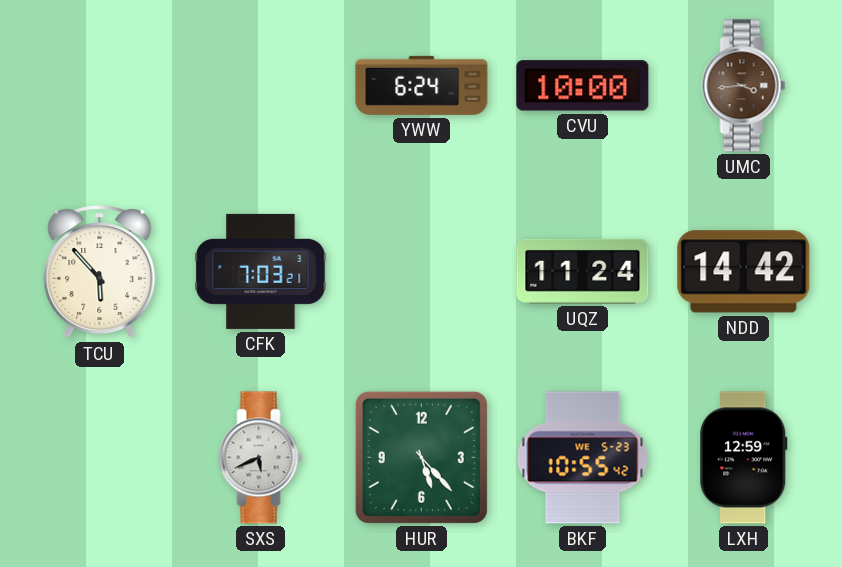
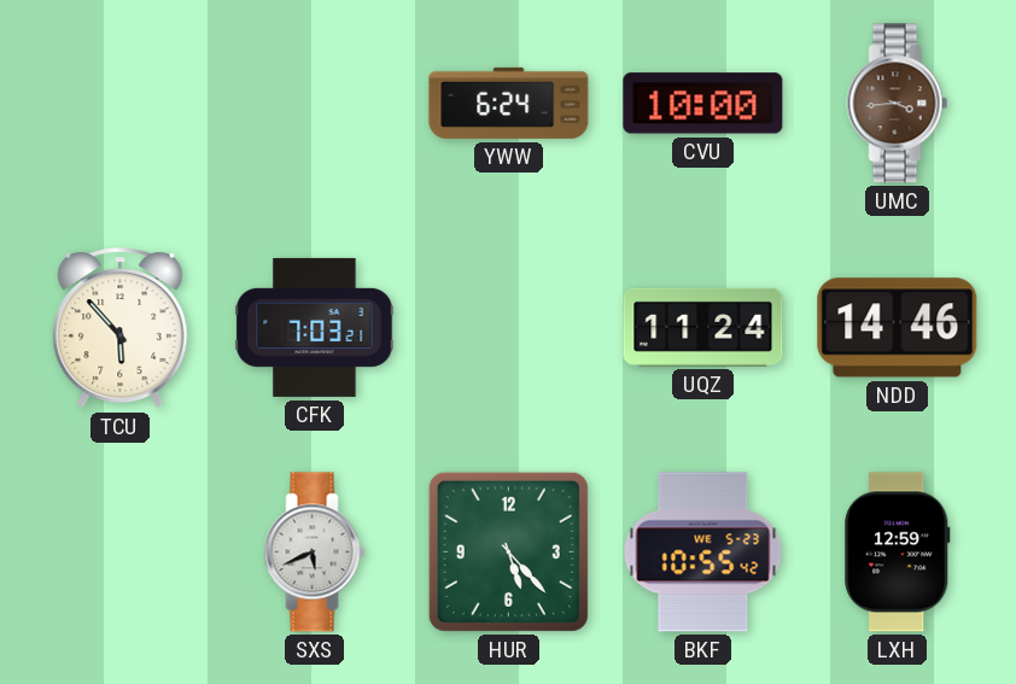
NDD: 14:42 -> 14:46
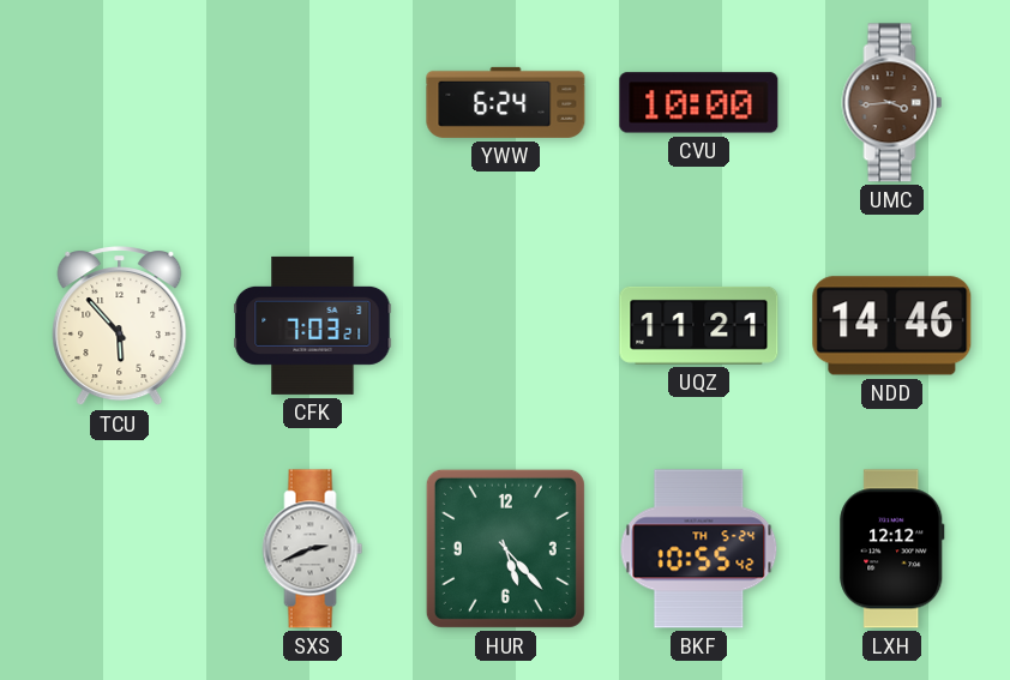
UQZ: 11:24 -> 11:21
SXS: 5:41 -> 2:41
BKF date: WE 5-23 -> TH 5-24
LXH: 12:59 -> 12:12
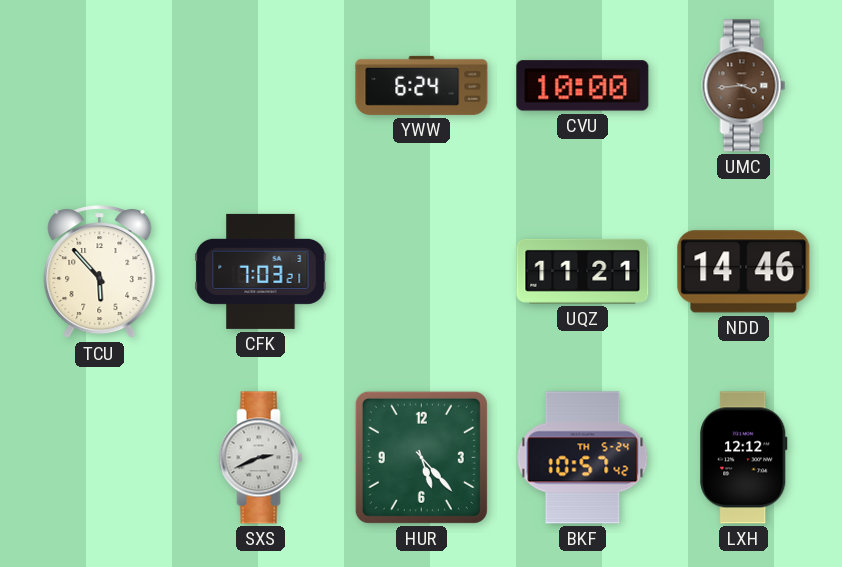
BKF: 10:55 -> 10:57
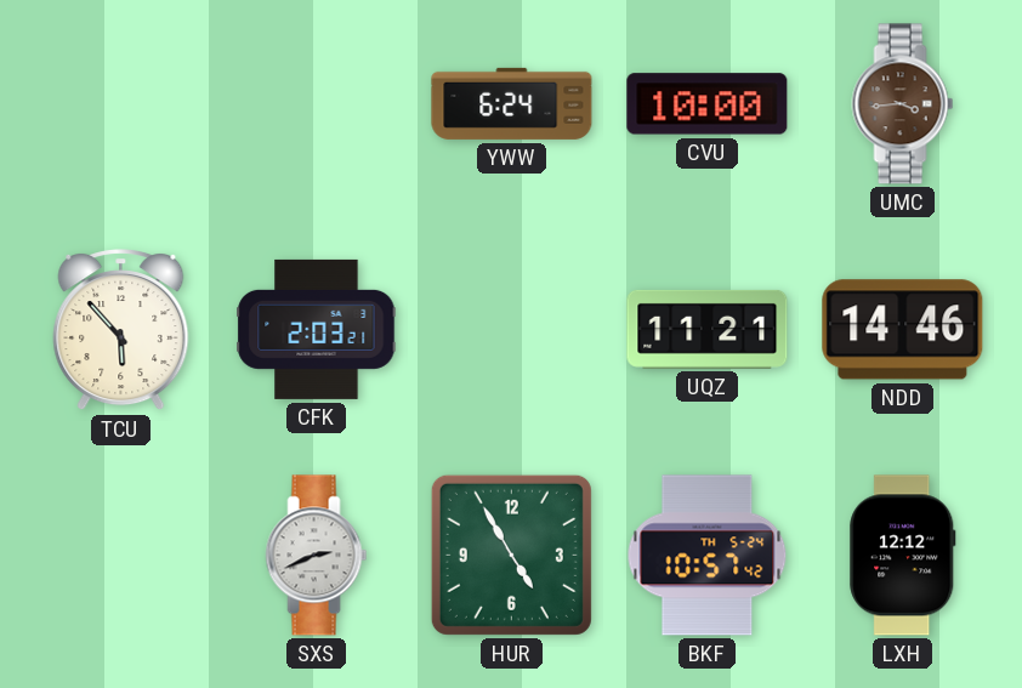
CFK: 7:03 -> 2:03
HUR: 5:23 -> 4:55
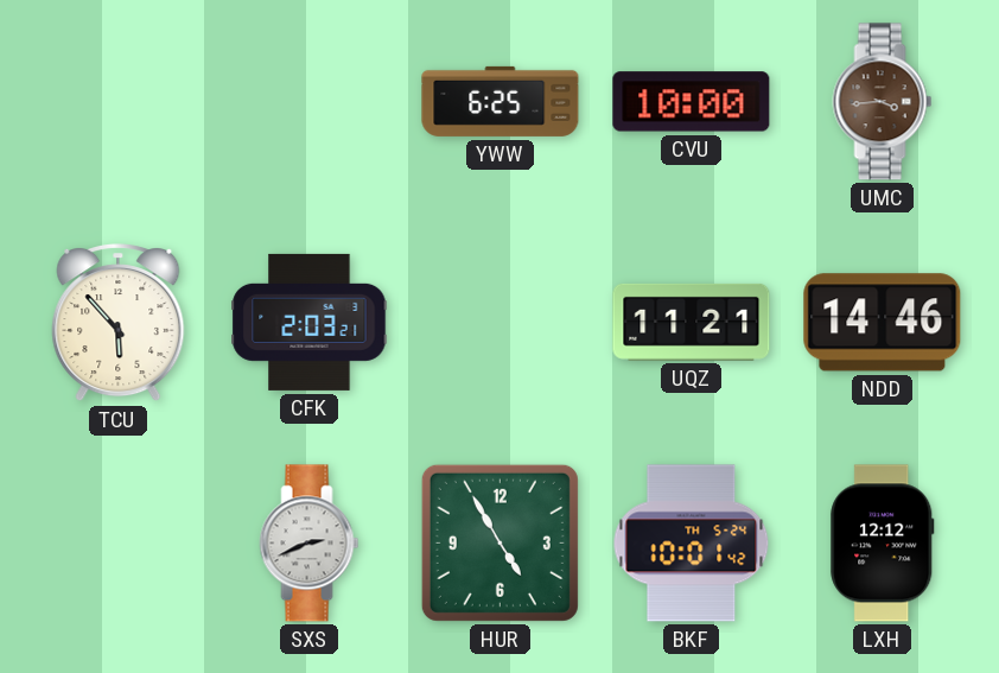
YWW: 6:24 -> 6:25
BKF: 10:57 -> 10:01
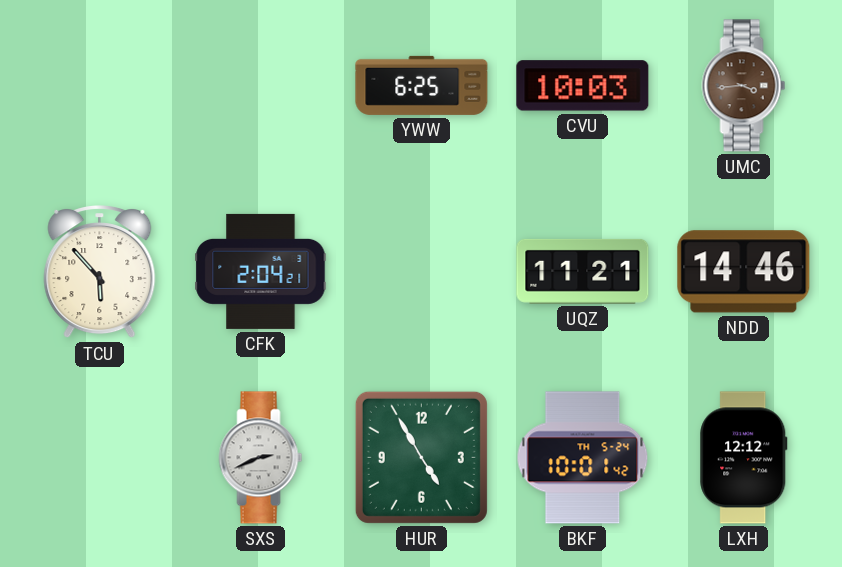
CVU: 10:00 -> 10:03
CFK: 2:03 -> 2:04
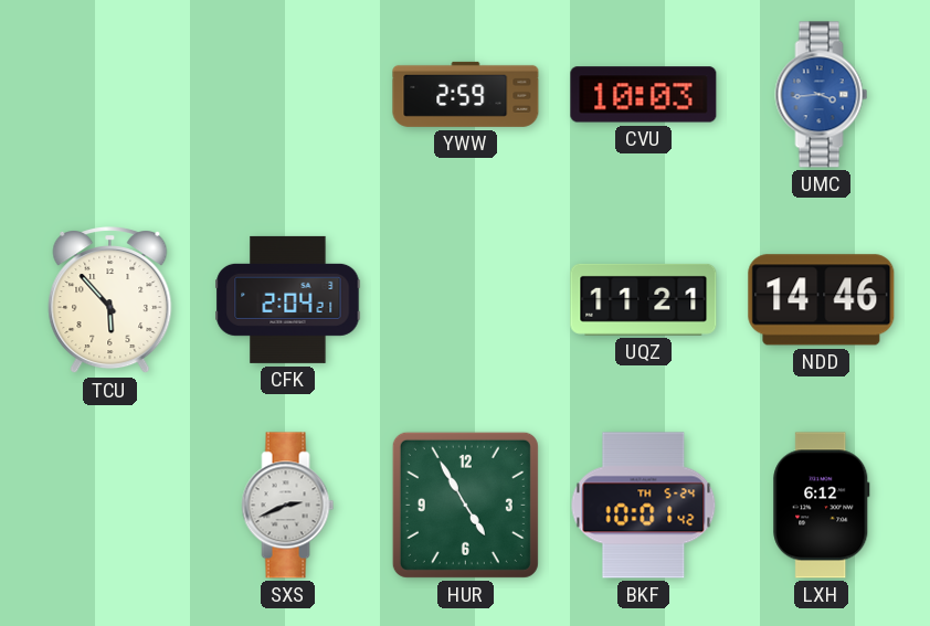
YWW: 6:25 -> 2:59
UMC dial: brown -> blue
LXH: 12:12 -> 6:12
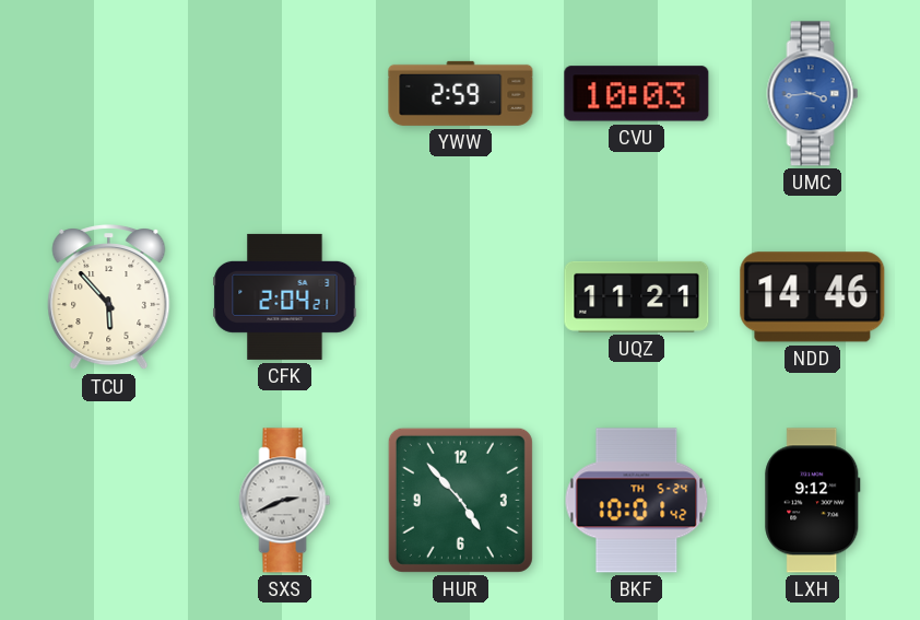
HUR: 4:55 -> 4:53
LXH: 6:12 -> 9:12
